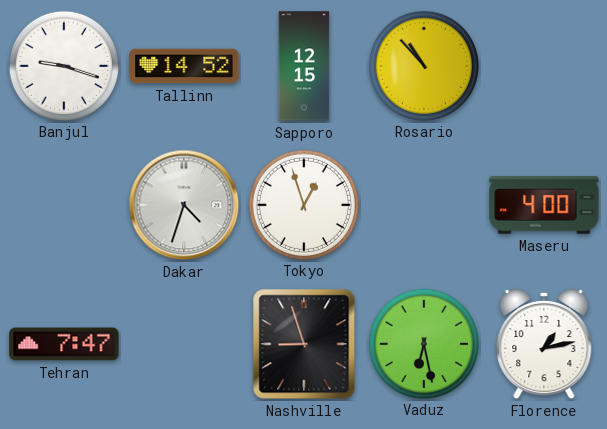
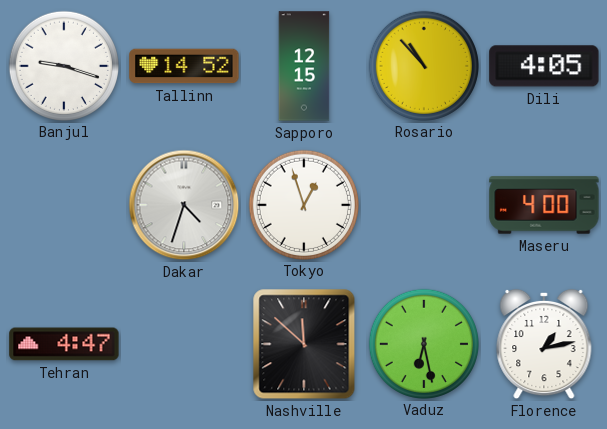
Dili: none -> 4:05
Tehran: 7:47 -> 4:47
Nashville: 8:57 -> 11:52
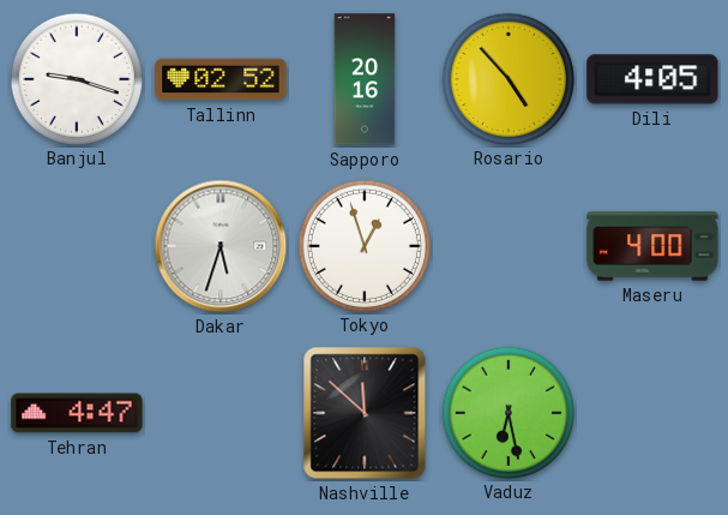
Tallinn: 14:52 -> 02:52
Sapporo: 12:15 -> 20:16
Rosario: 10:53 -> 4:53
Dakar: 4:33 -> 5:33
Florence: 1:13 -> none
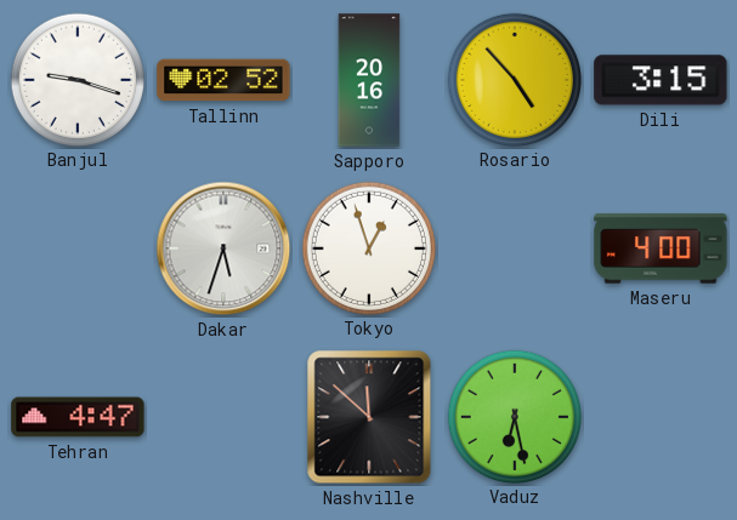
Dili: 4:05 -> 3:15
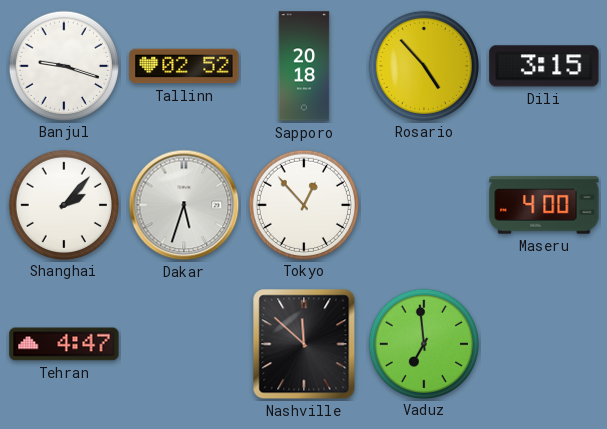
Sapporo: 20:16 -> 20:18
Shanghai: none -> 2:07
Tokyo: 12:57 -> 12:53
Vaduz: 6:28 -> 6:59
